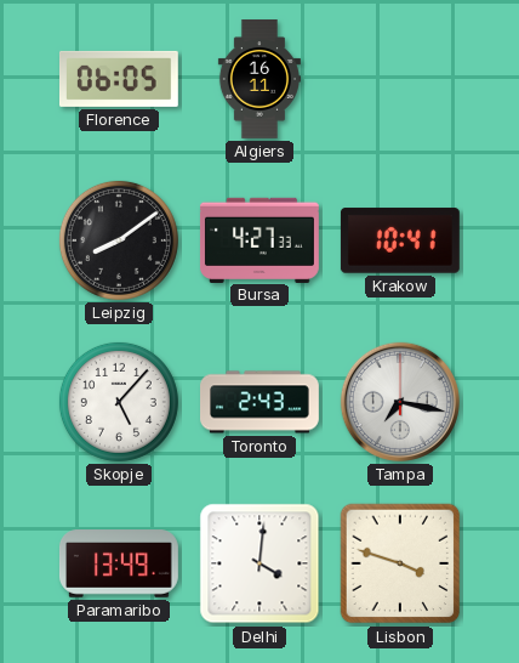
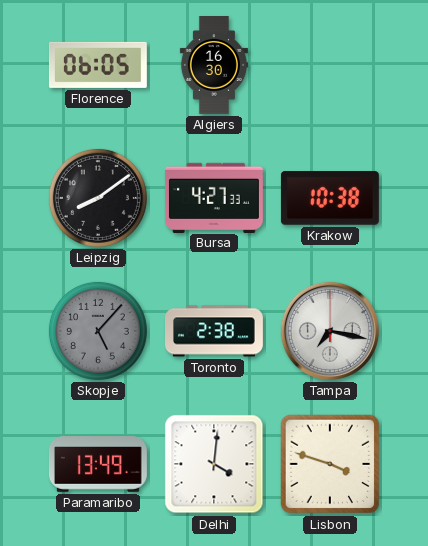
Algiers: 16:11 -> 16:30
Krakow: 10:41 -> 10:38
Skopje dial: white -> grey
Toronto: 2:43 -> 2:38
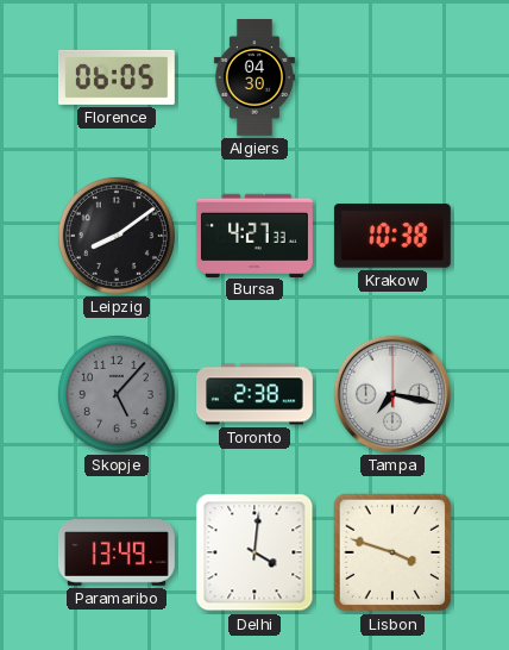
Algiers: 16:30 -> 04:30
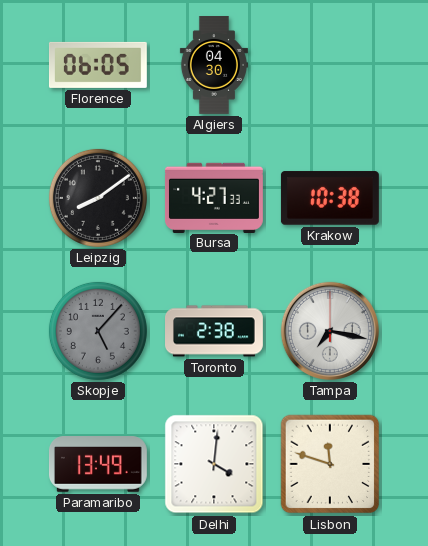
Lisbon: 3:48 -> 11:48
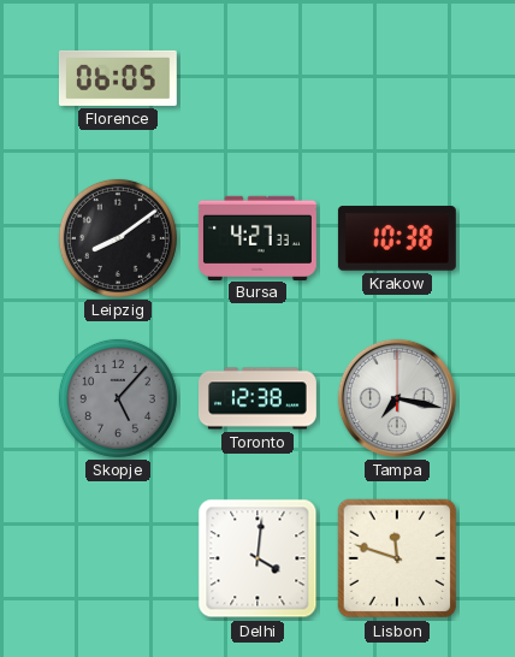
Algiers: 04:30 -> none
Toronto: 2:38 -> 12:38
Paramaribo: 13:49 -> none
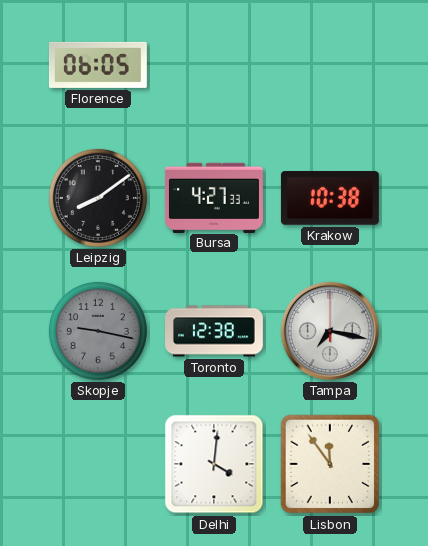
Skopje: 5:07 -> 9:17
Lisbon: 11:48 -> 11:54
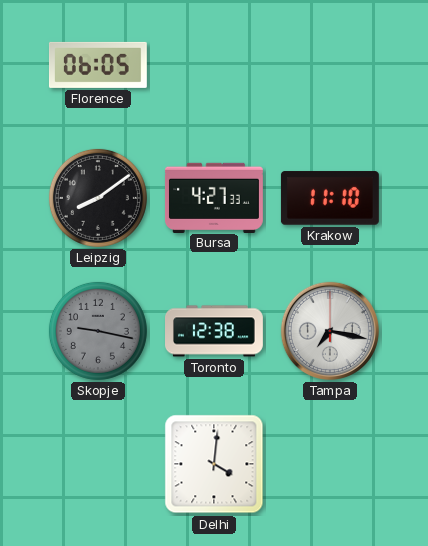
Krakow: 10:38 -> 11:10
Lisbon: 11:54 -> none
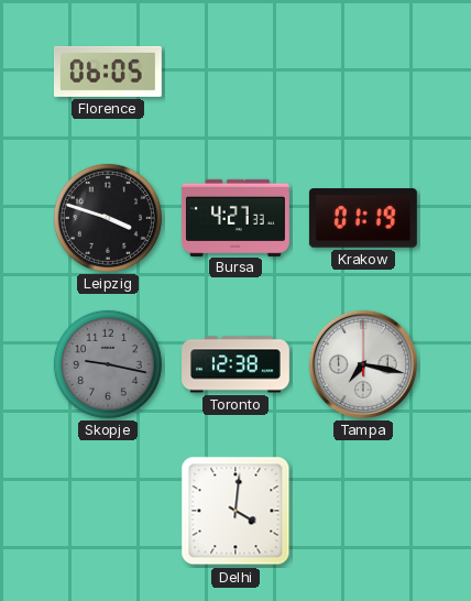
Leipzig: 8:09 -> 3:48
Krakow: 11:10 -> 01:19
